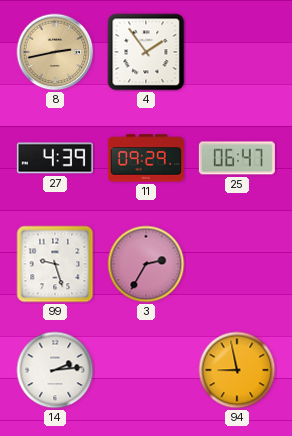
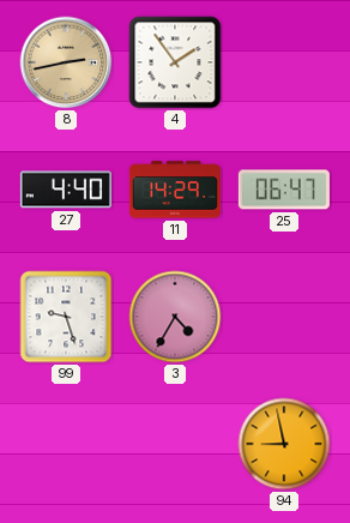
27: 4:39 -> 4:40
11: 09:29 -> 14:29
3: 2:35 -> 4:35
14: 2:14 -> none
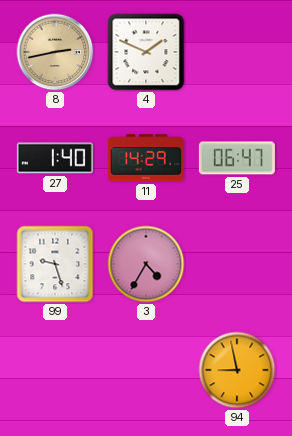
4: 1:54 -> 1:49
27: 4:40 -> 1:40
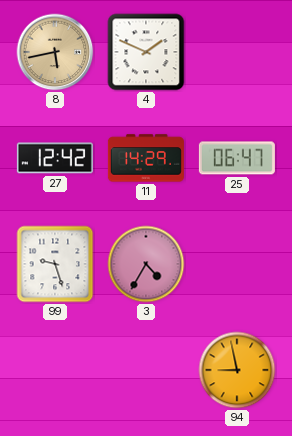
8: 2:43 -> 5:43
27: 1:40 -> 12:42
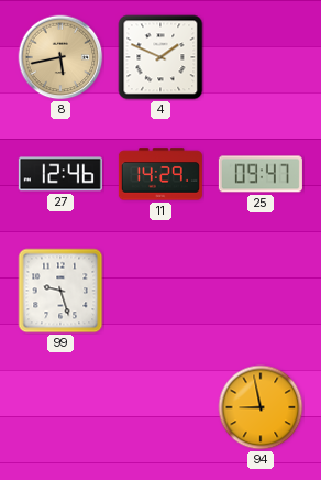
27: 12:42 -> 12:46
25: 06:47 -> 09:47
3: 4:35 -> none
